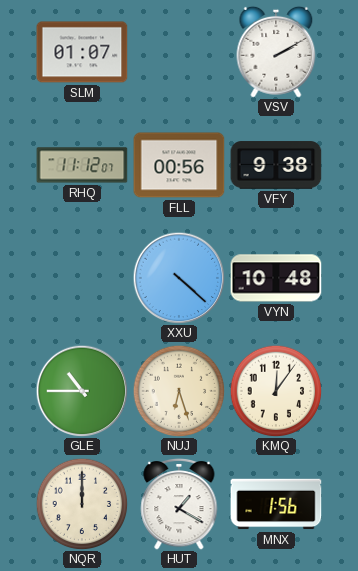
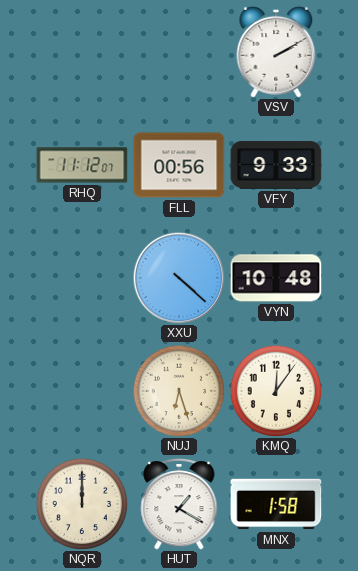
SLM: 01:07 -> none
VFY: 9:38 -> 9:33
GLE: 10:45 -> none
MNX: 1:56 -> 1:58
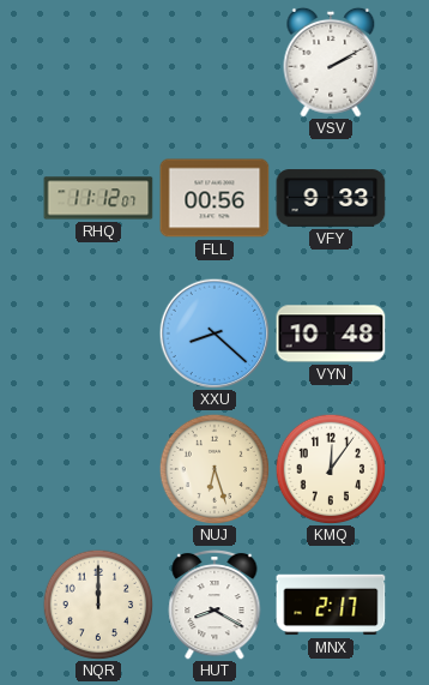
XXU: 4:22 -> 8:22
HUT: 1:20 -> 8:20
MNX: 1:58 -> 2:17
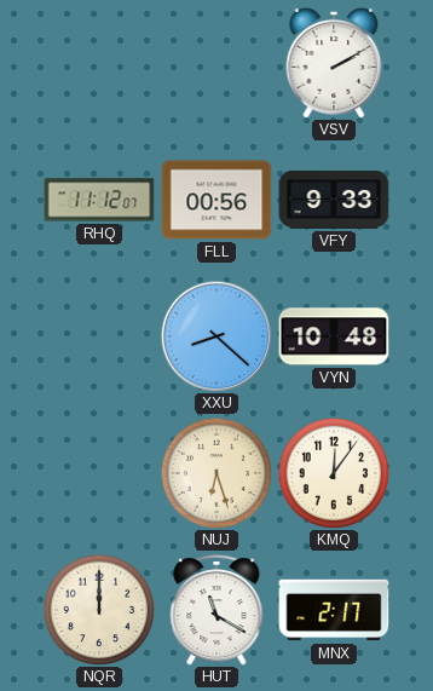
HUT: 8:20 -> 11:20
